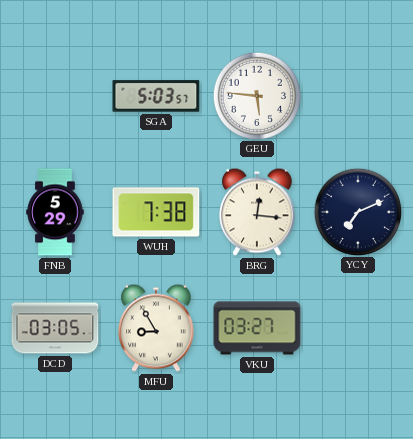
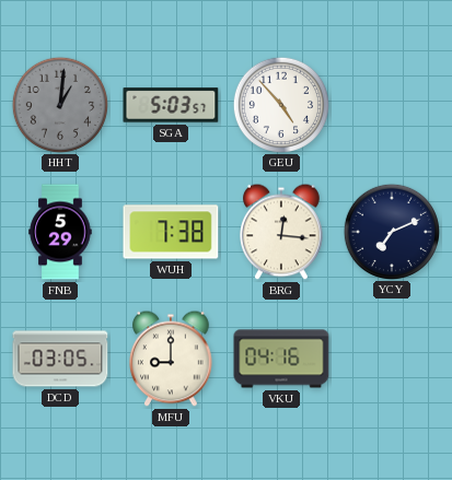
HHT: none -> 1:01
GEU: 5:46 -> 4:53
MFU: 8:55 -> 9:00
VKU: 03:27 -> 04:16
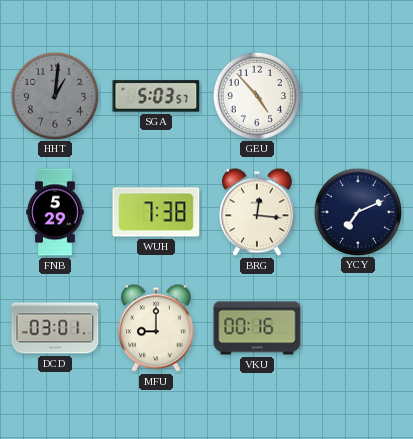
DCD: 03:05 -> 03:01
VKU: 04:16 -> 00:16
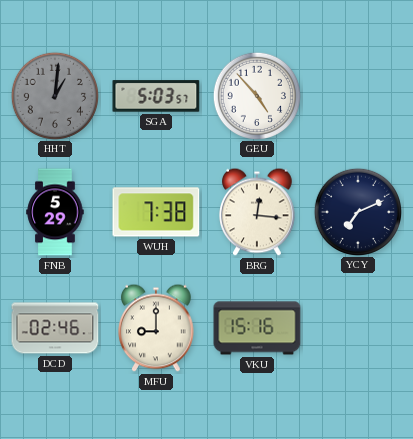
DCD: 03:01 -> 02:46
VKU: 00:16 -> 15:16
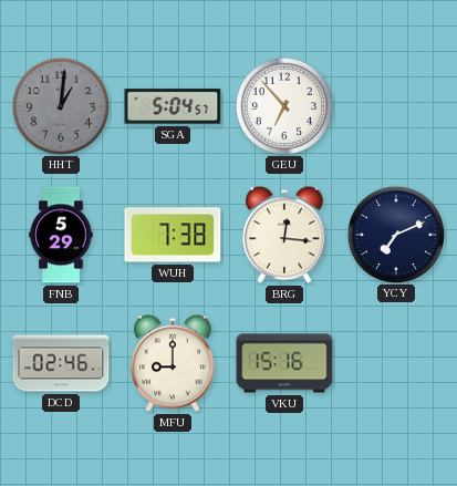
SGA: 5:03 -> 5:04
GEU: 4:53 -> 6:53
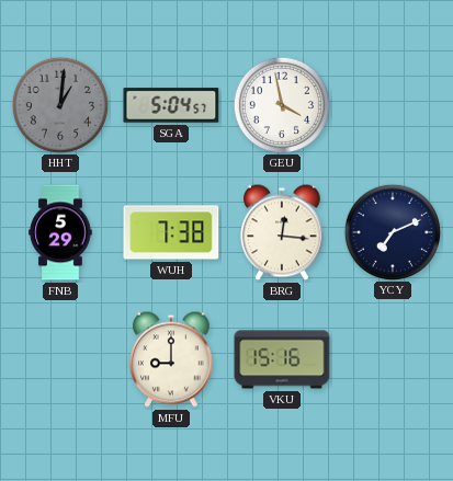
GEU: 6:53 -> 3:58
DCD: 02:46 -> none
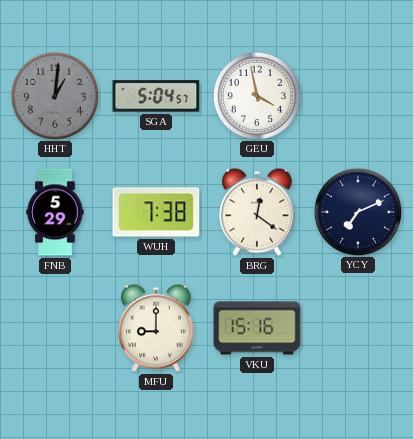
BRG: 12:16 -> 12:21
